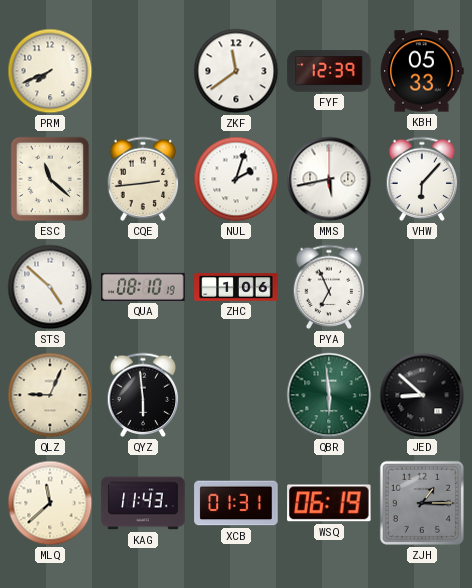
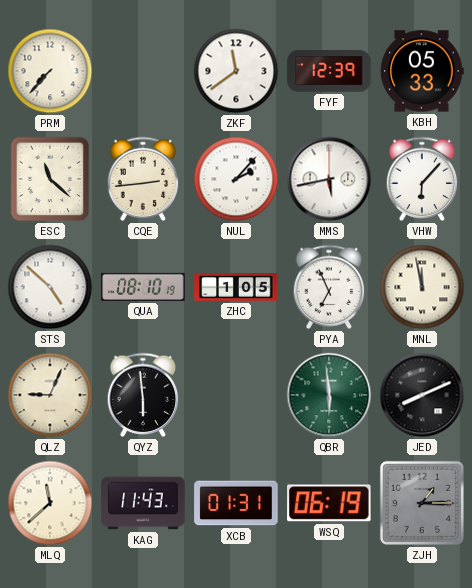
PRM: 7:41 -> 7:37
NUL: 2:03 -> 2:07
ZHC: 1:06 -> 1:05
MNL: none -> 11:58
JED: 8:52 -> 8:11
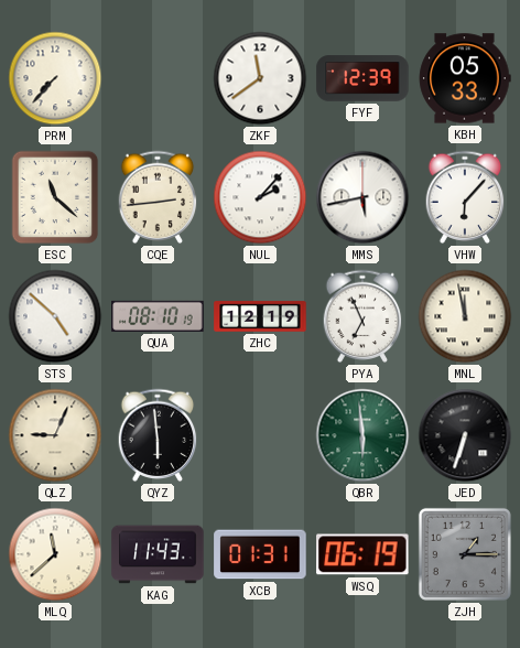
ZHC: 1:05 -> 12:19
JED: 8:11 -> 6:33
